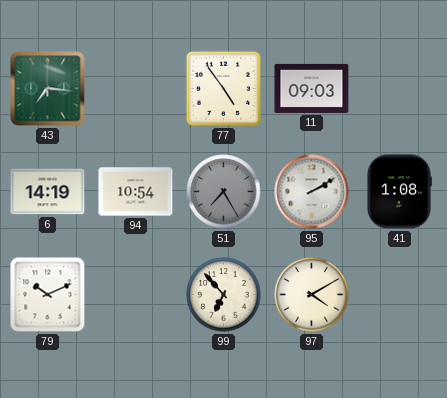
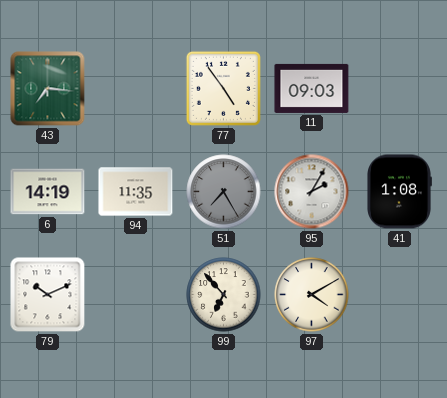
94: 10:54 -> 11:35
95: 2:10 -> 2:05
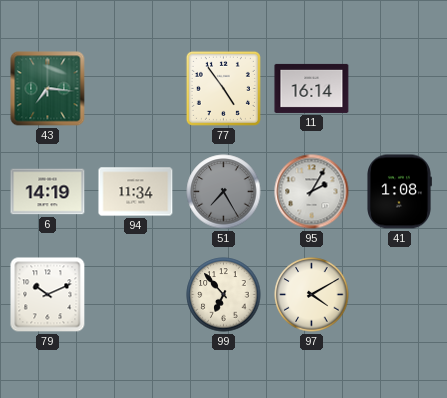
11: 09:03 -> 16:14
94: 11:35 -> 11:34
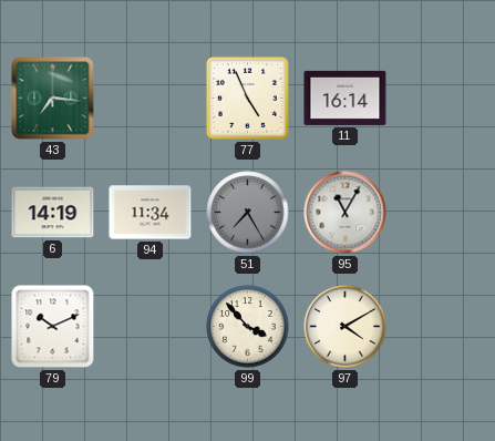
77: 4:54 -> 4:56
95: 2:05 -> 11:05
41: 1:08 -> none
99: 6:53 -> 3:53
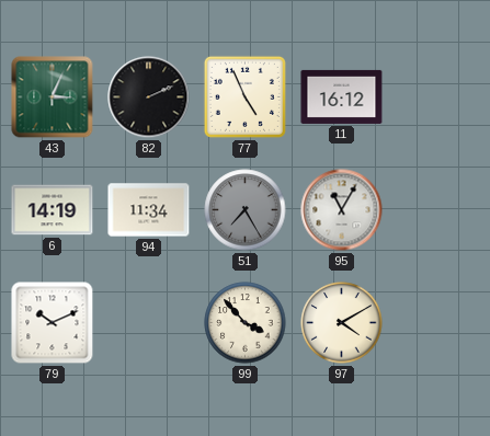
43: 7:16 -> 3:04
82: none -> 2:11
11: 16:14 -> 16:12
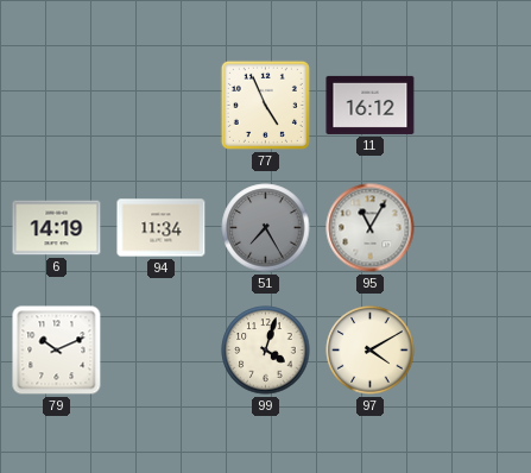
43: 3:04 -> none
82: 2:11 -> none
99: 3:53 -> 4:03
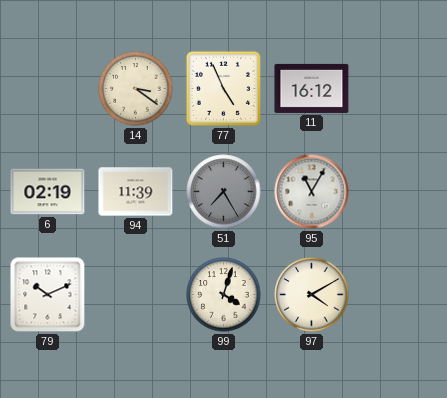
14: none -> 3:21
6: 14:19 -> 02:19
94: 11:34 -> 11:39
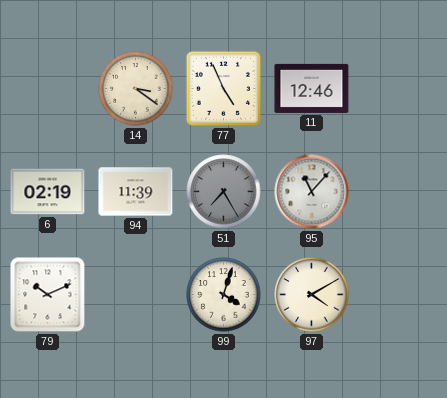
11: 16:12 -> 12:46
95: 11:05 -> 11:07
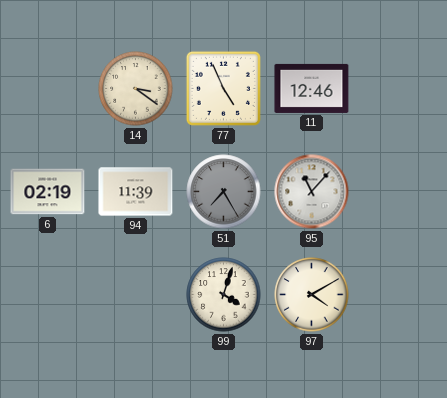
79: 10:11 -> none
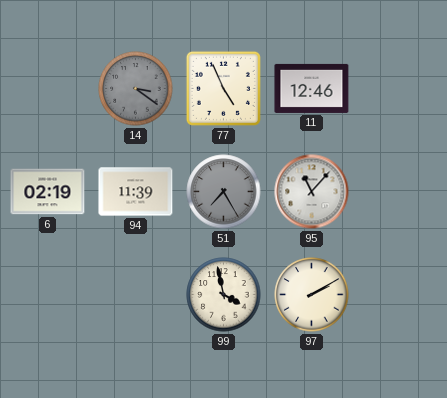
14 dial: cream -> grey
99: 4:03 -> 3:58
97: 4:10 -> 2:10
